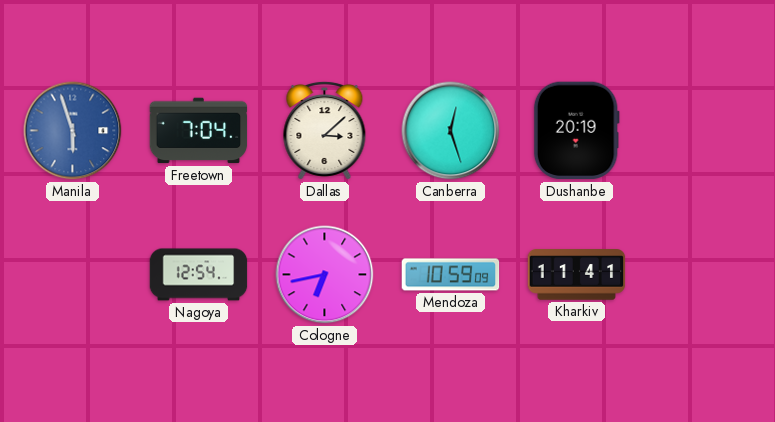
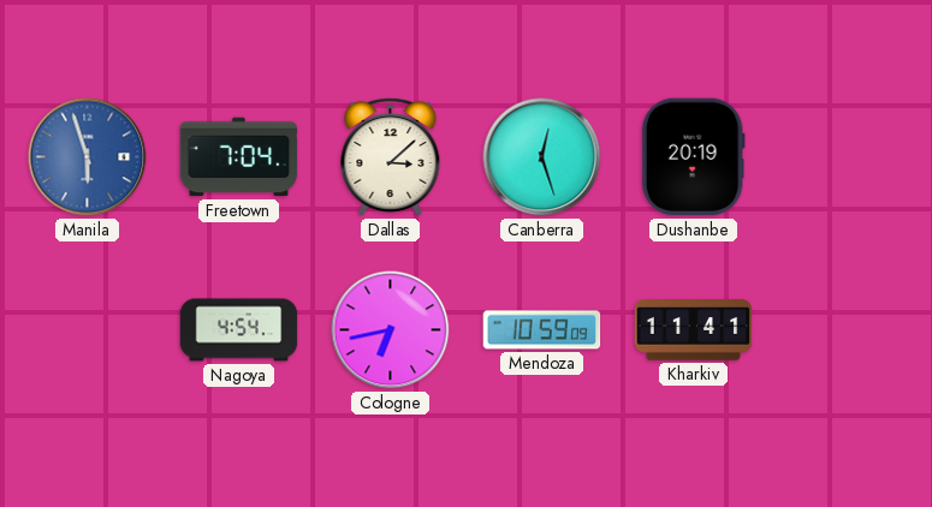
Nagoya: 12:54 -> 4:54
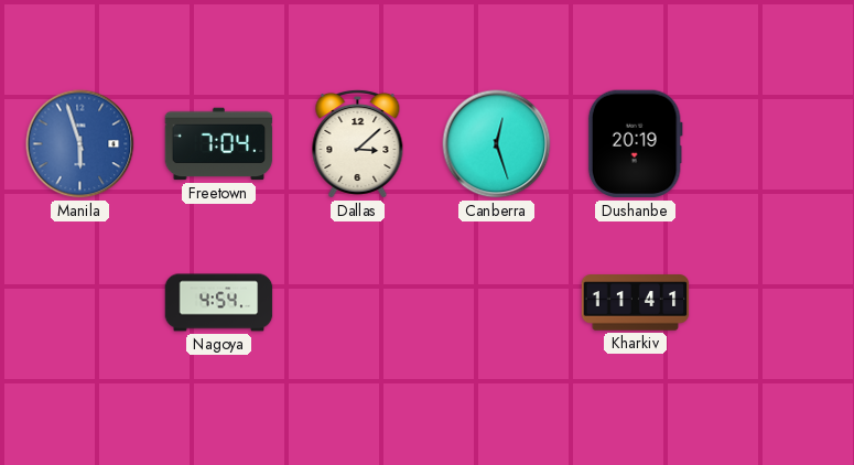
Cologne: 6:43 -> none
Mendoza: 10:59 -> none
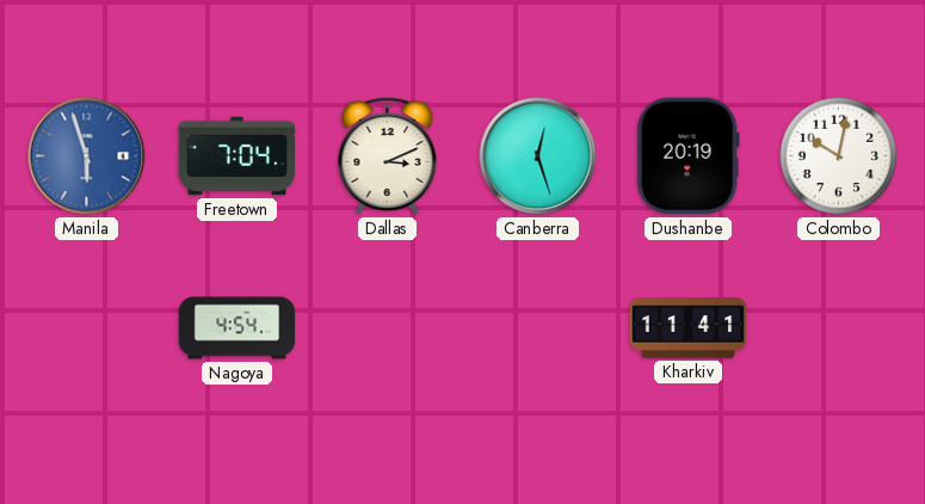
Dallas: 3:08 -> 3:11
Colombo: none -> 10:02
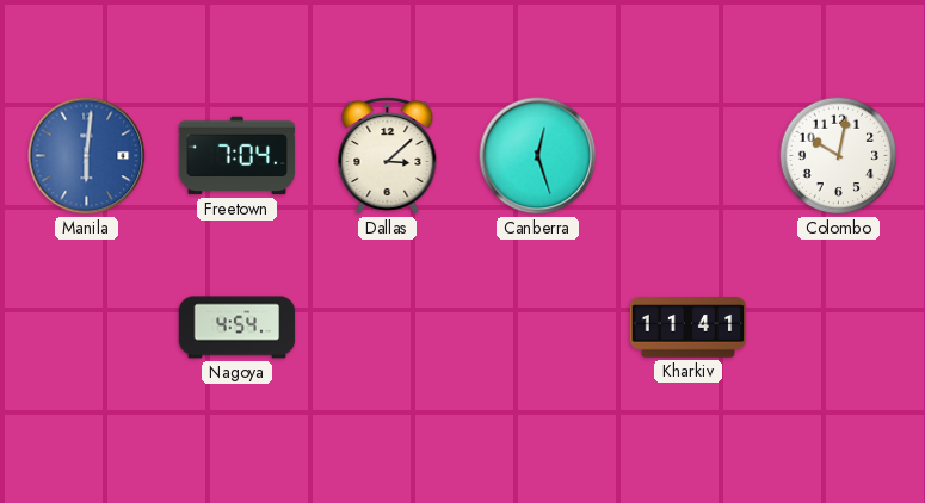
Manila: 5:57 -> 6:01
Dallas: 3:11 -> 3:08
Dushanbe: 20:19 -> none
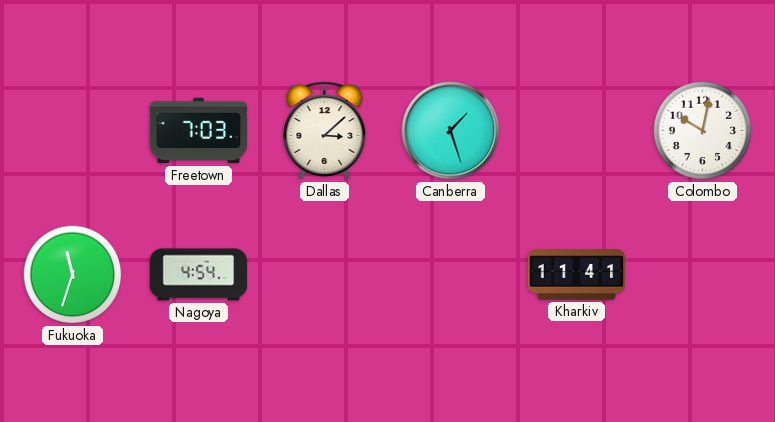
Manila: 6:01 -> none
Freetown: 7:04 -> 7:03
Canberra: 12:27 -> 1:27
Fukuoka: none -> 11:33
